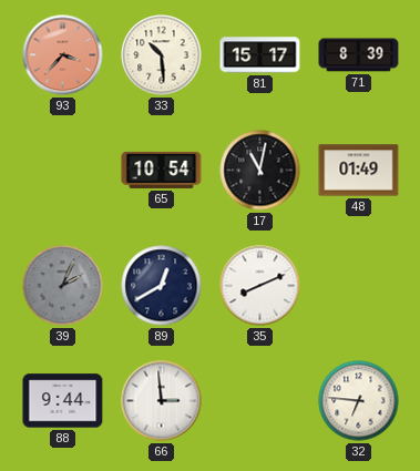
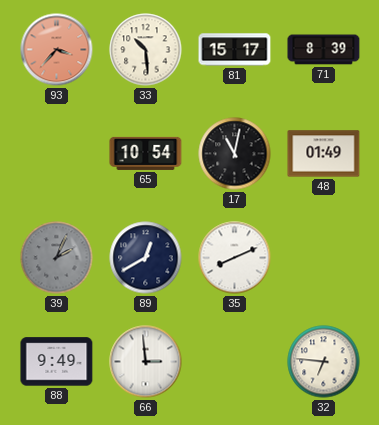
88: 9:44 -> 9:49
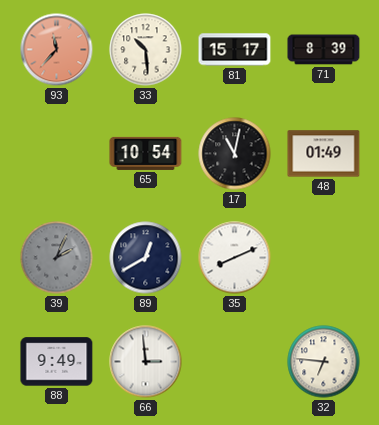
93: 3:37 -> 11:37
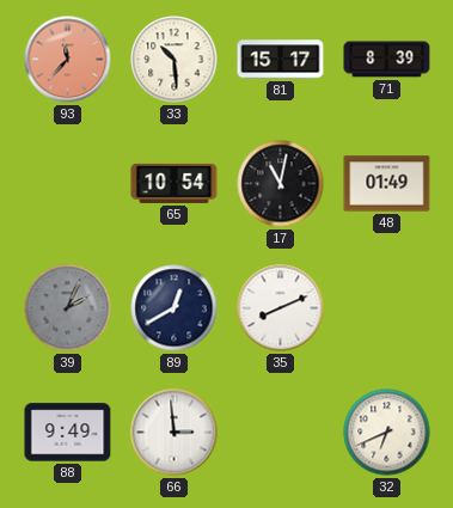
32: 6:46 -> 6:41
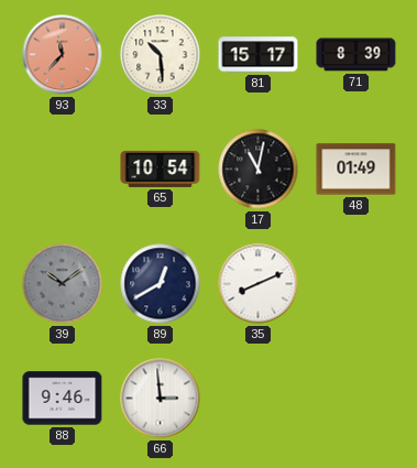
39: 2:04 -> 10:09
88: 9:49 -> 9:46
32: 6:41 -> none
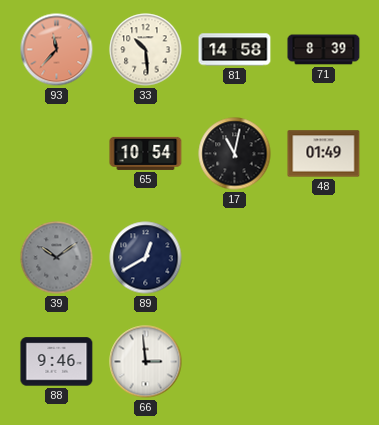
81: 15:17 -> 14:58
35: 8:11 -> none
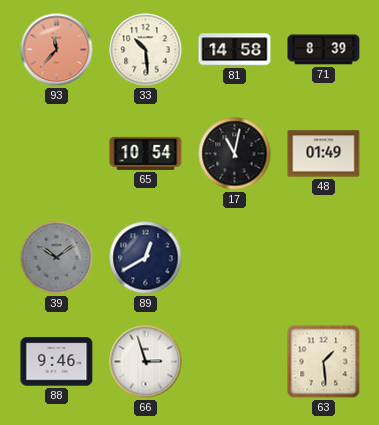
66: 2:59 -> 2:57
63: none -> 1:29
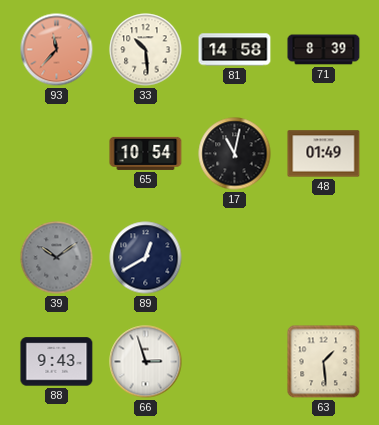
88: 9:46 -> 9:43
